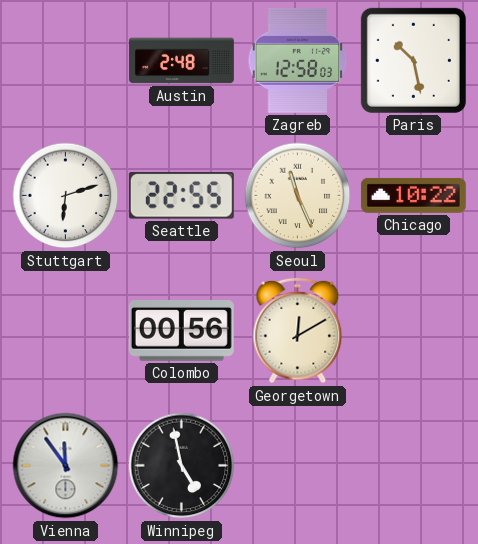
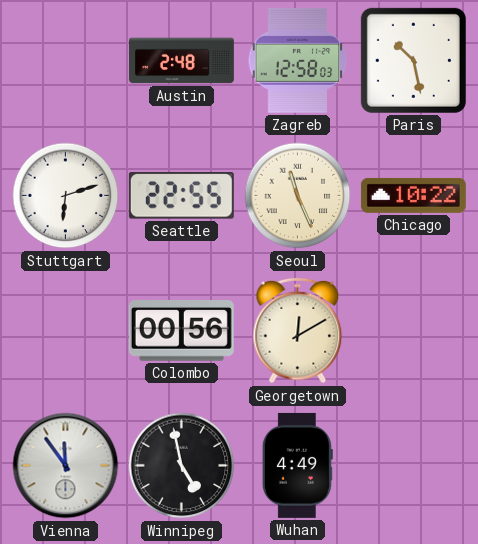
Wuhan: none -> 4:49
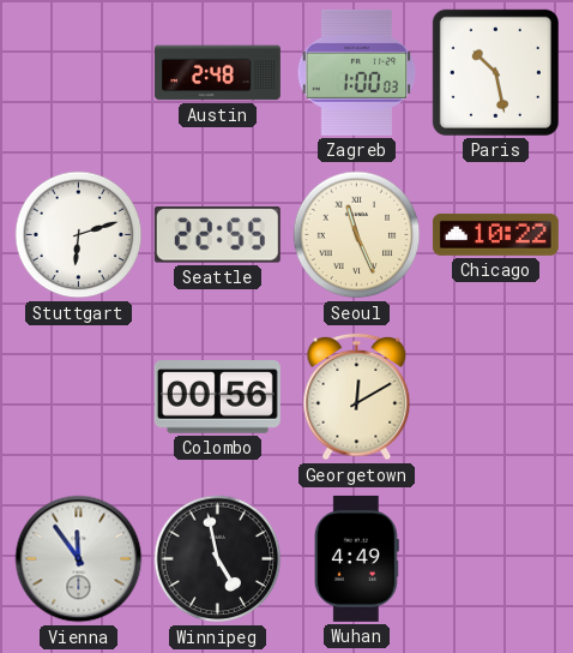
Zagreb: 12:58 -> 1:00
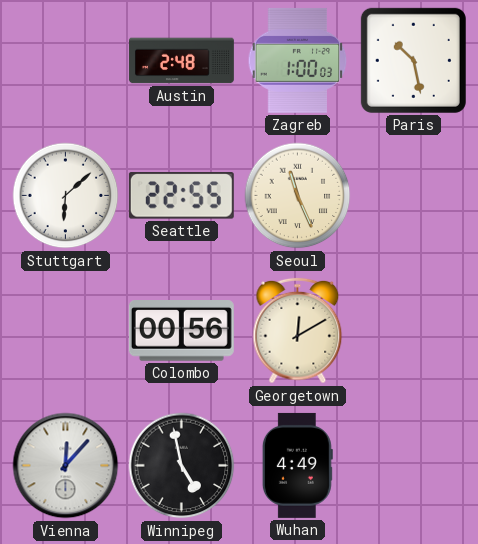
Stuttgart: 6:12 -> 6:08
Chicago: 10:22 -> none
Vienna: 11:54 -> 12:07
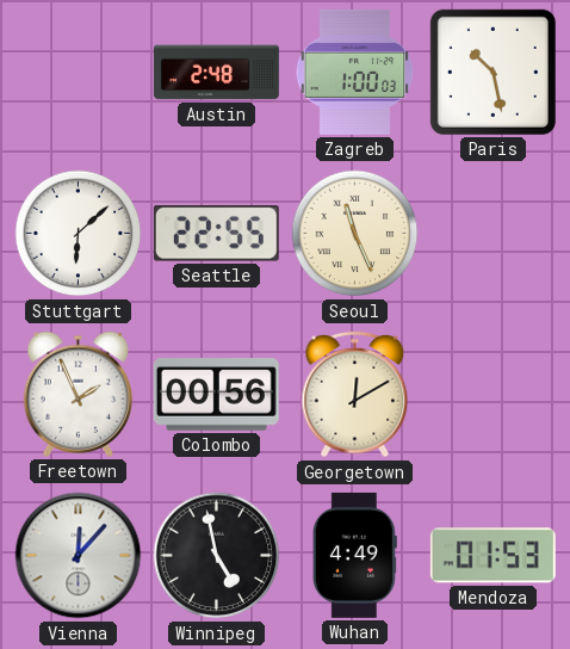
Freetown: none -> 1:56
Mendoza: none -> 01:53
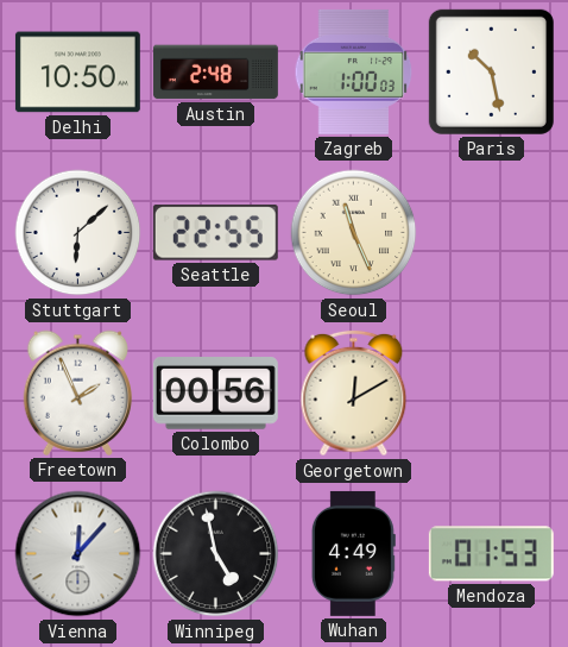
Delhi: none -> 10:50
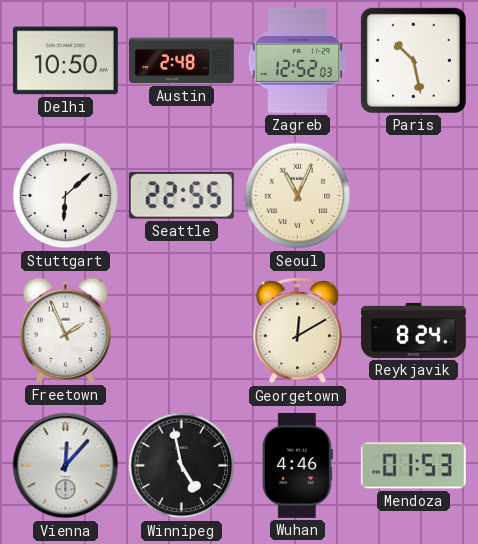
Zagreb: 1:00 -> 12:52
Seoul: 11:26 -> 11:04
Colombo: 00:56 -> none
Reykjavik: none -> 8:24
Wuhan: 4:49 -> 4:46
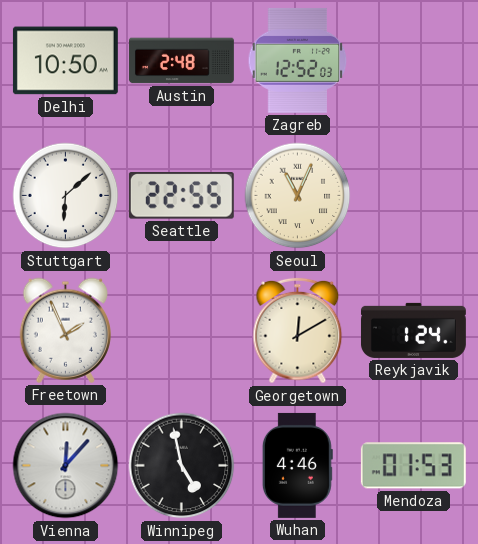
Paris: 10:28 -> none
Reykjavik: 8:24 -> 1:24
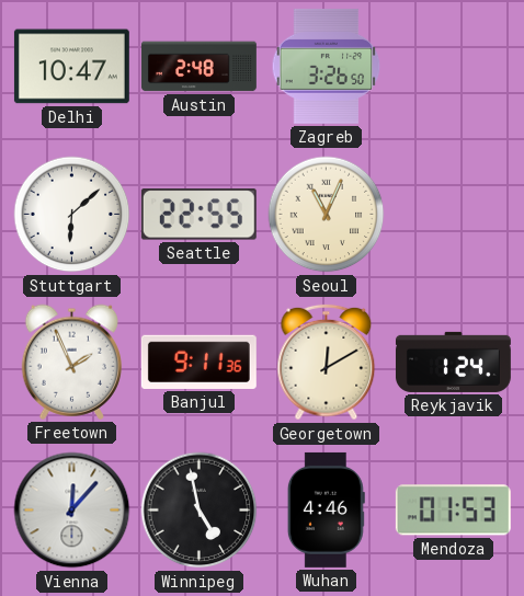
Delhi: 10:50 -> 10:47
Zagreb: 12:52 -> 3:26
Banjul: none -> 9:11
